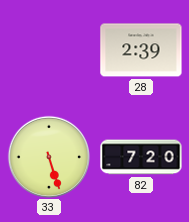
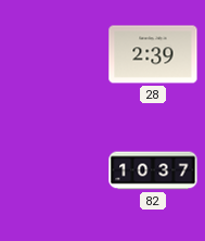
33: 5:27 -> none
82: 7:20 -> 10:37
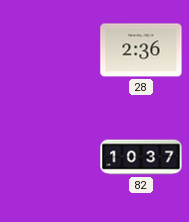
28: 2:39 -> 2:36
